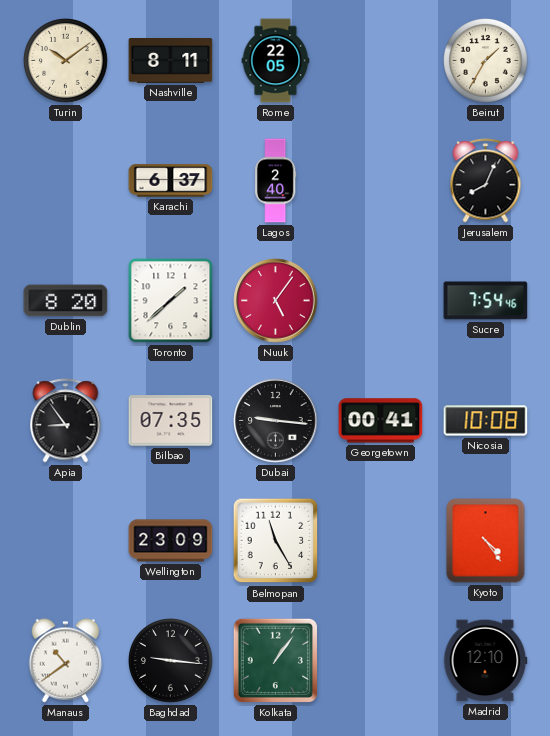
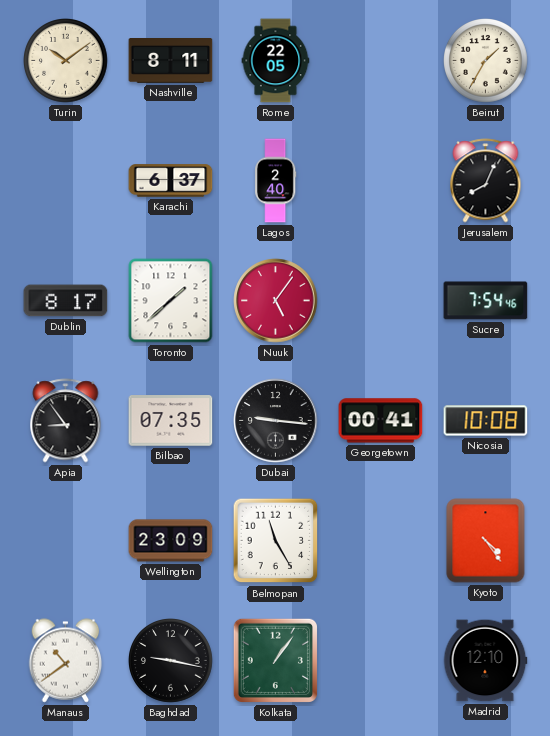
Dublin: 8:20 -> 8:17
Baghdad: 9:16 -> 9:17
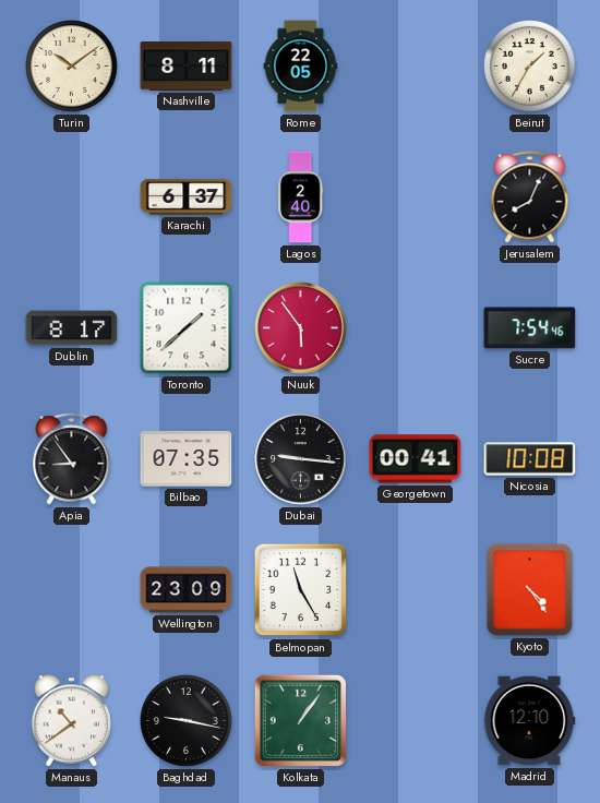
Nuuk: 5:06 -> 5:54
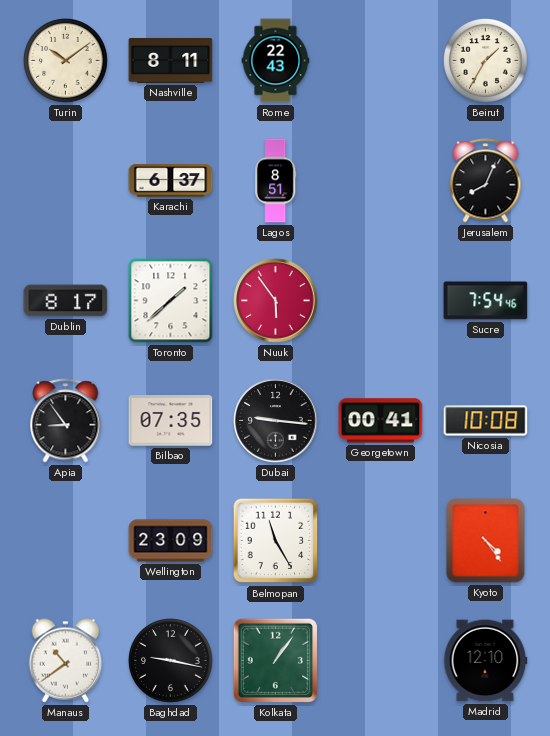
Rome: 22:05 -> 22:43
Lagos: 2:40 -> 8:51
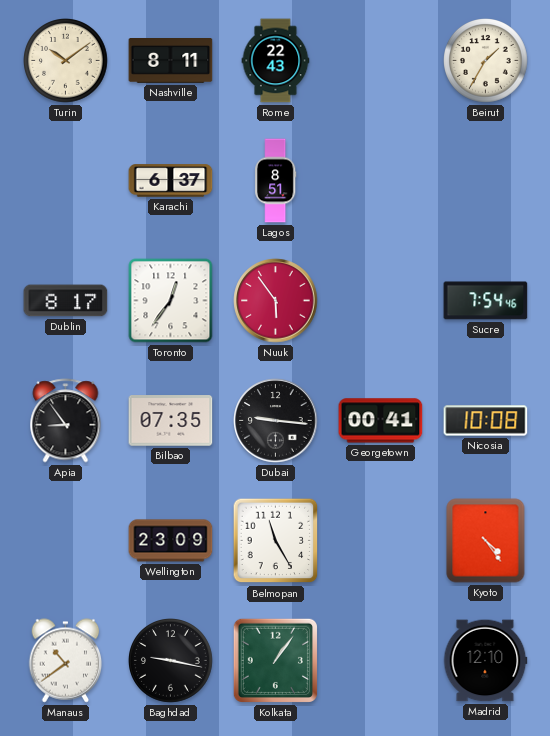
Jerusalem: 8:04 -> none
Toronto: 1:38 -> 12:36
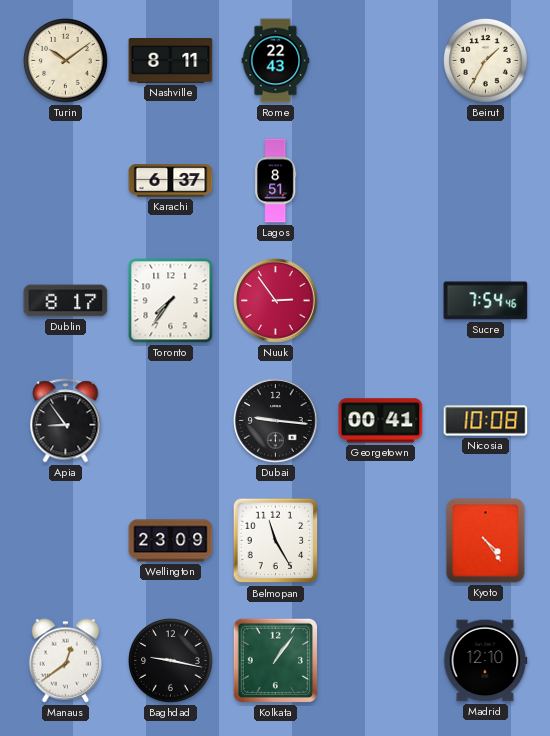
Toronto: 12:36 -> 7:36
Nuuk: 5:54 -> 2:54
Bilbao: 07:35 -> none
Manaus: 10:39 -> 12:39
